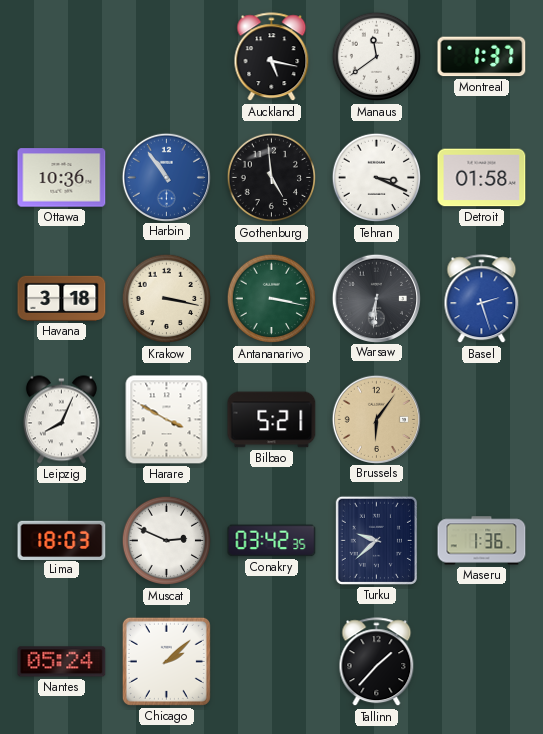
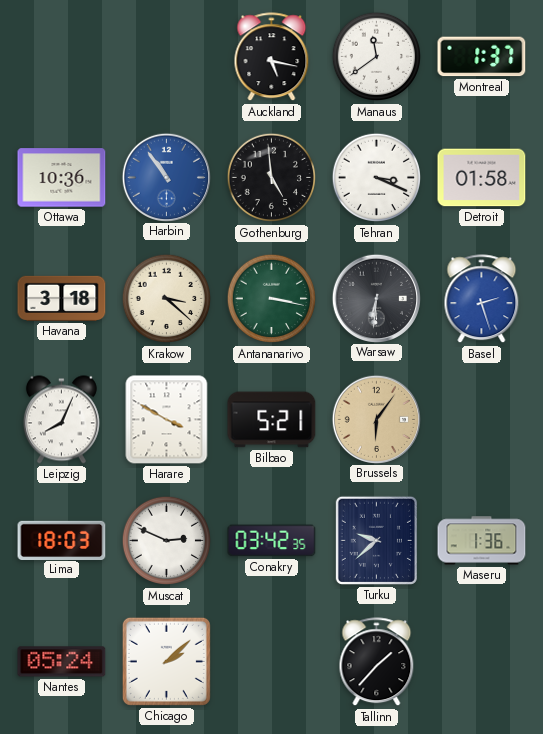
Krakow: 3:17 -> 3:22
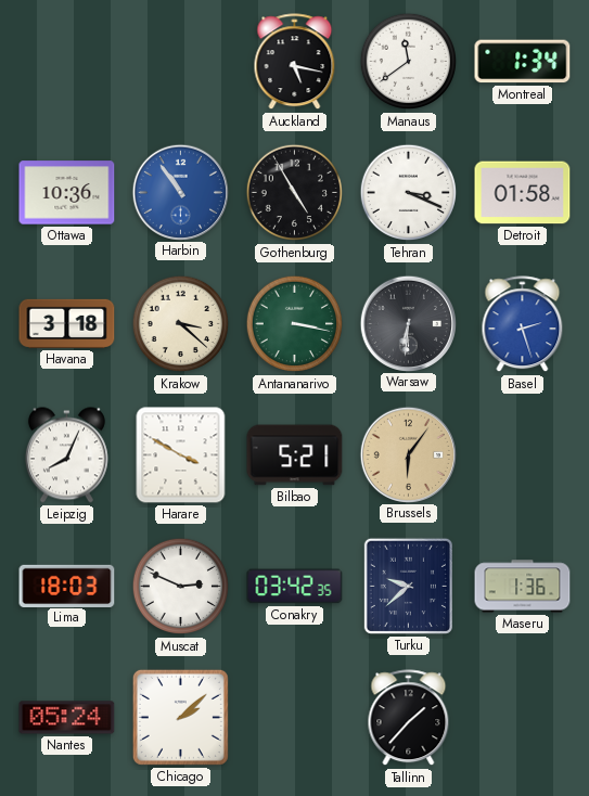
Montreal: 1:37 -> 1:34
Gothenburg: 4:59 -> 4:55
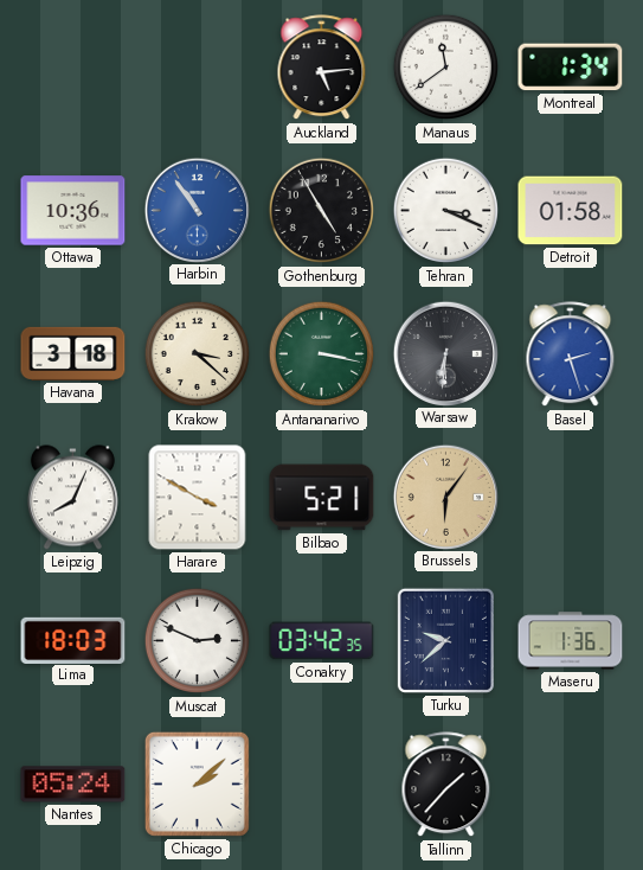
Auckland: 5:17 -> 5:14
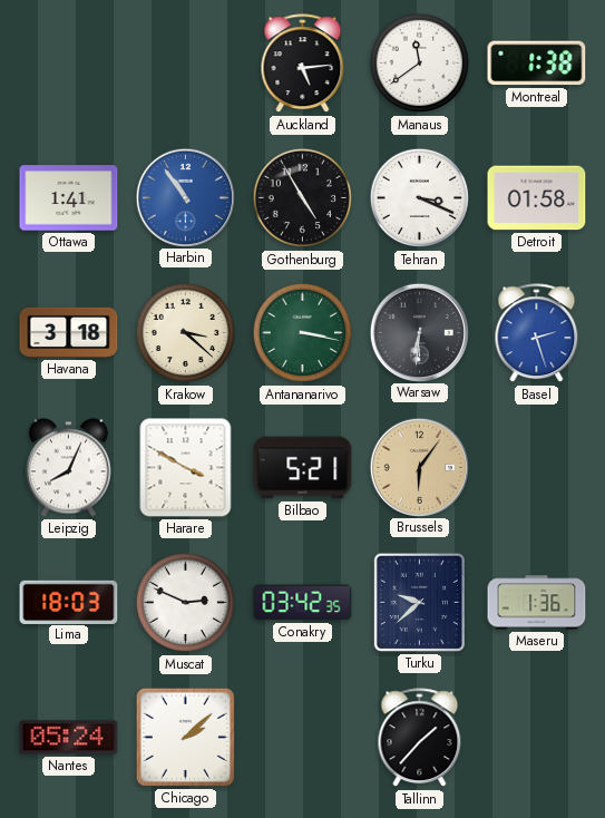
Montreal: 1:34 -> 1:38
Ottawa: 10:36 -> 1:41
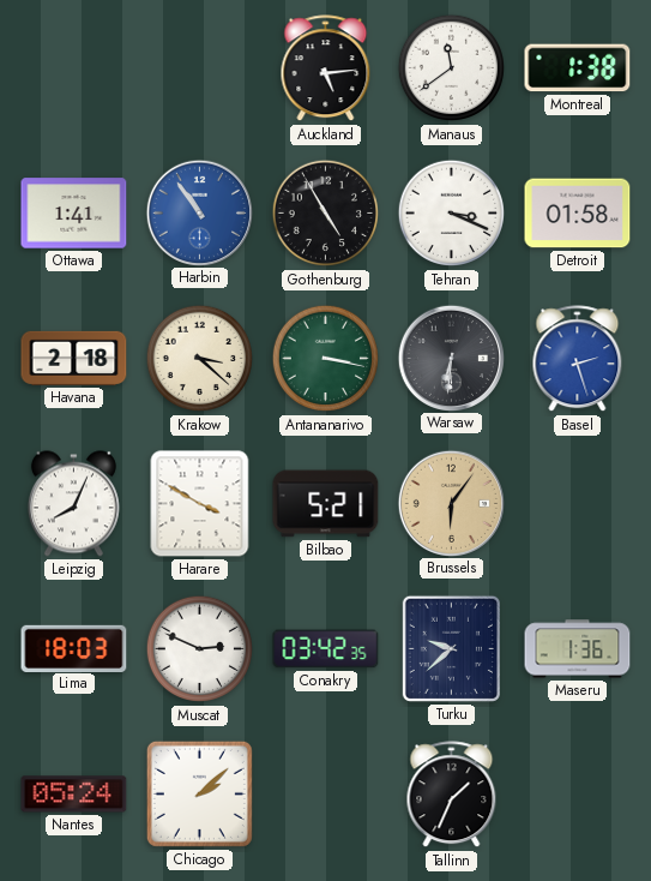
Havana: 3:18 -> 2:18
Tallinn: 1:37 -> 1:34
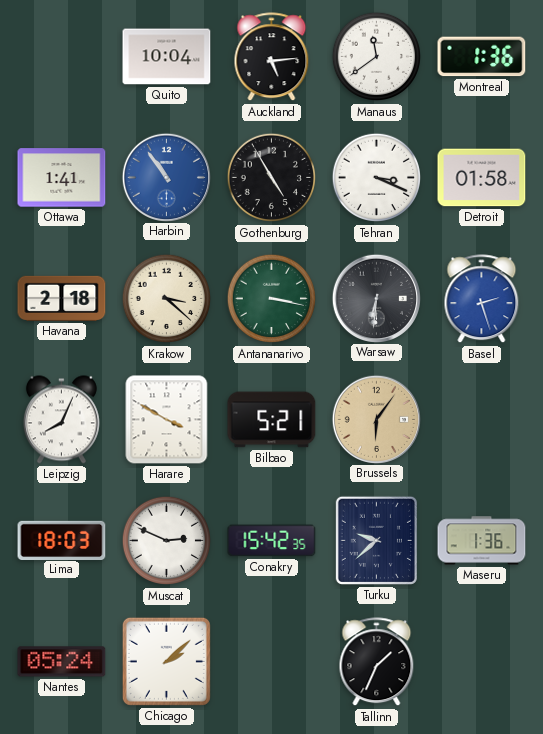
Quito: none -> 10:04
Montreal: 1:38 -> 1:36
Conakry: 03:42 -> 15:42
